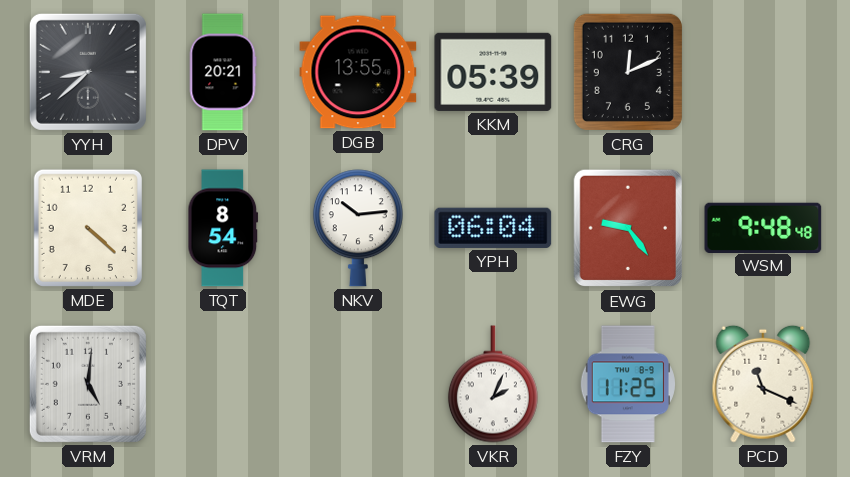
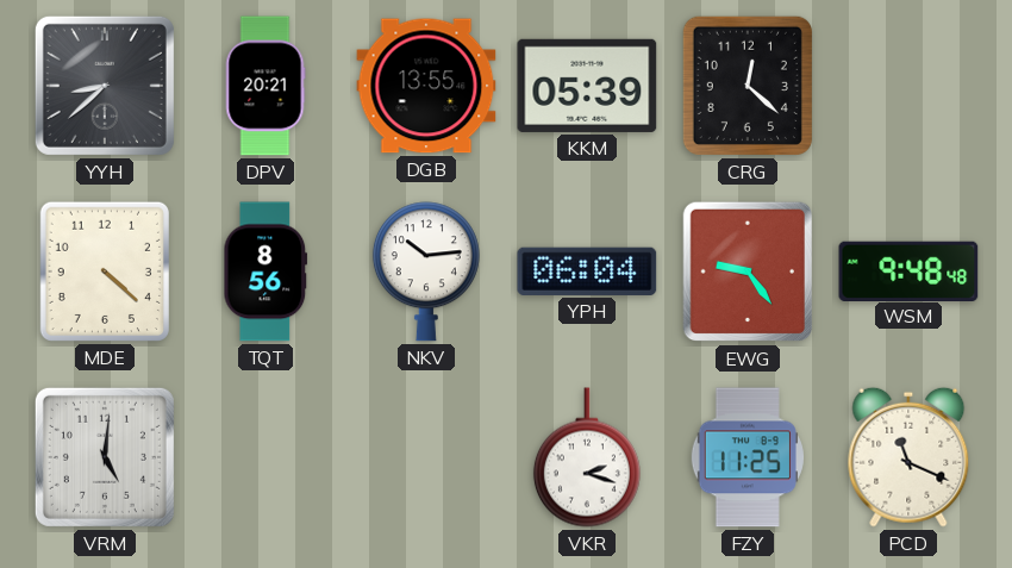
CRG: 12:11 -> 12:22
TQT: 8:54 -> 8:56
VKR: 2:04 -> 2:18
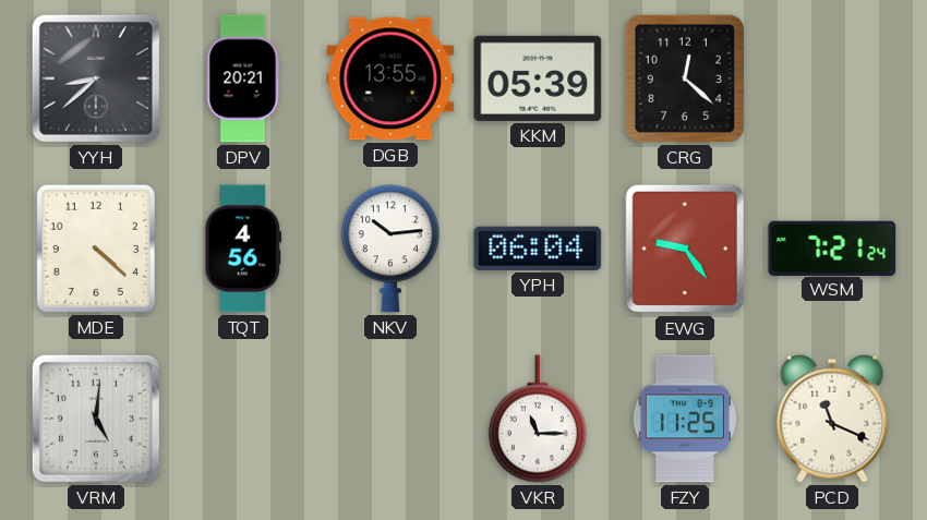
TQT: 8:56 -> 4:56
WSM: 9:48 -> 7:21
VKR: 2:18 -> 11:15
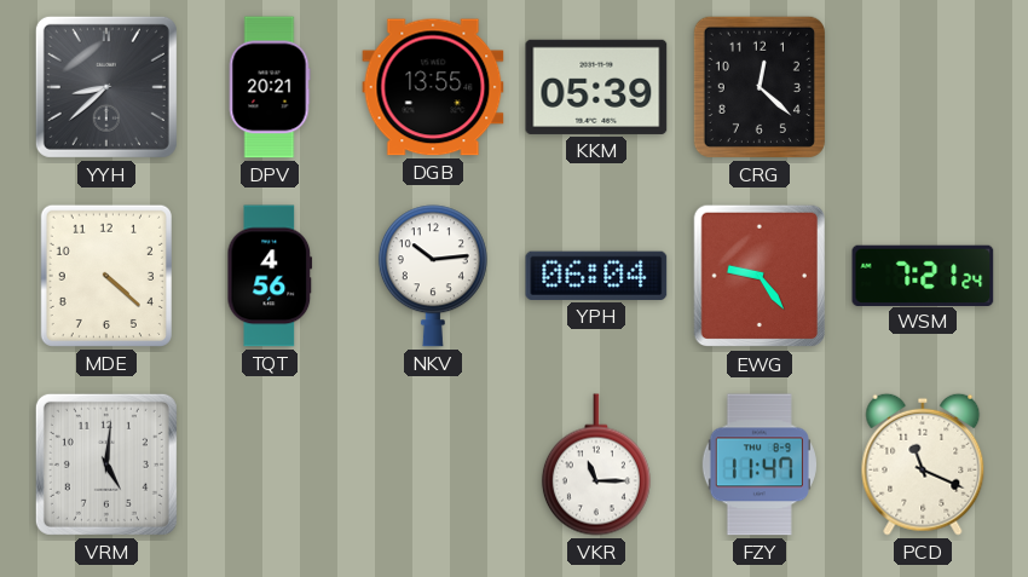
FZY: 11:25 -> 11:47
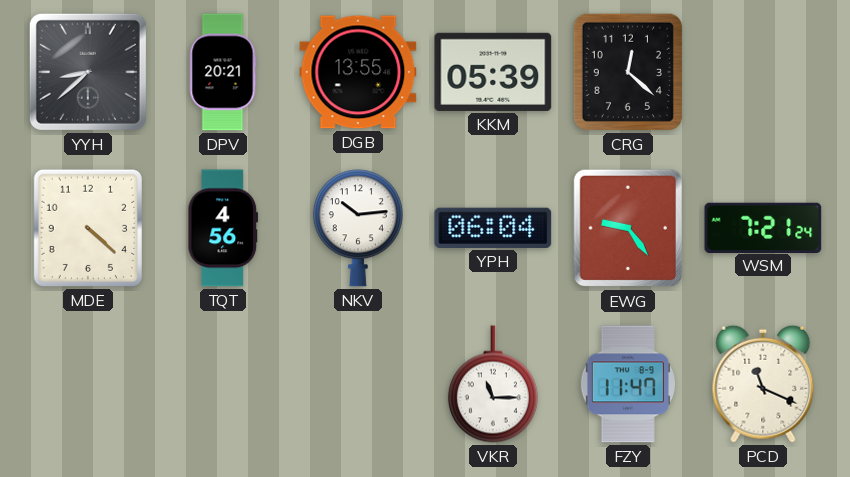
VRM: 5:01 -> none
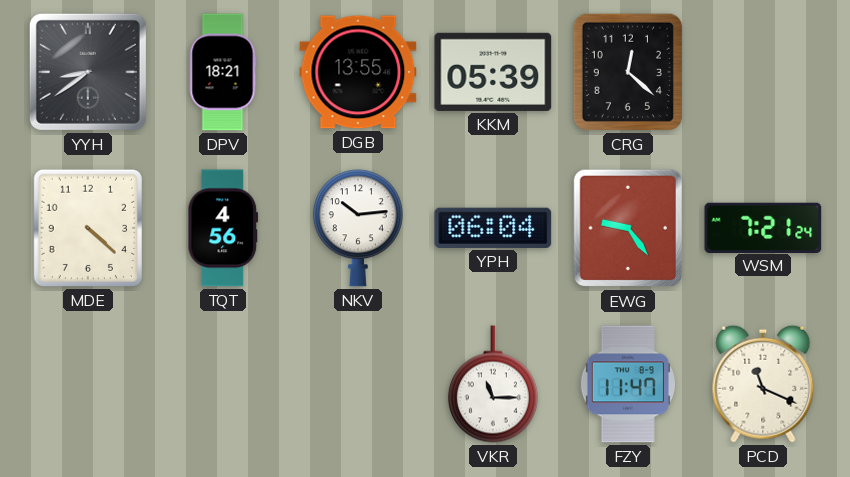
YYH: 8:38 -> 8:39
DPV: 20:21 -> 18:21
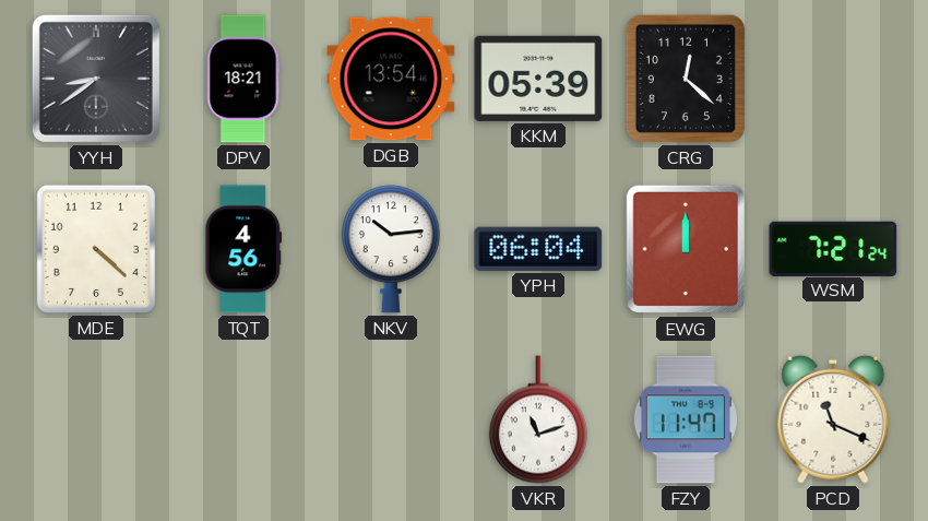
DGB: 13:55 -> 13:54
EWG: 9:24 -> 12:00
VKR: 11:15 -> 11:12
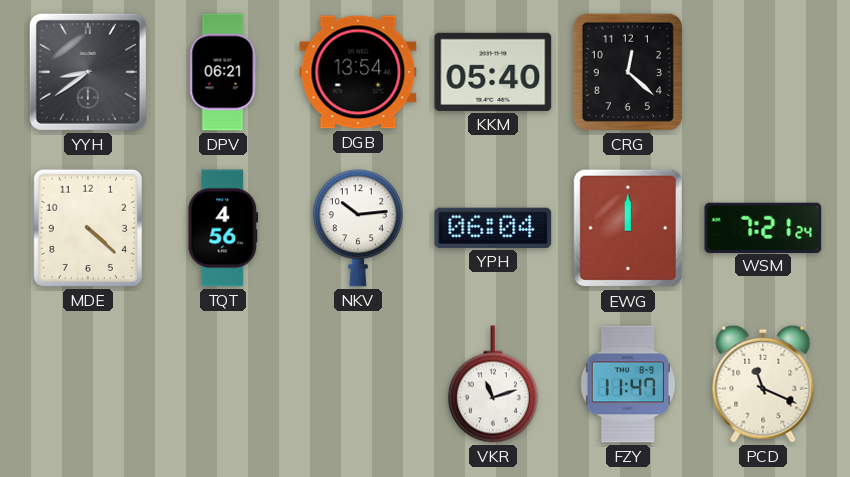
DPV: 18:21 -> 06:21
KKM: 05:39 -> 05:40
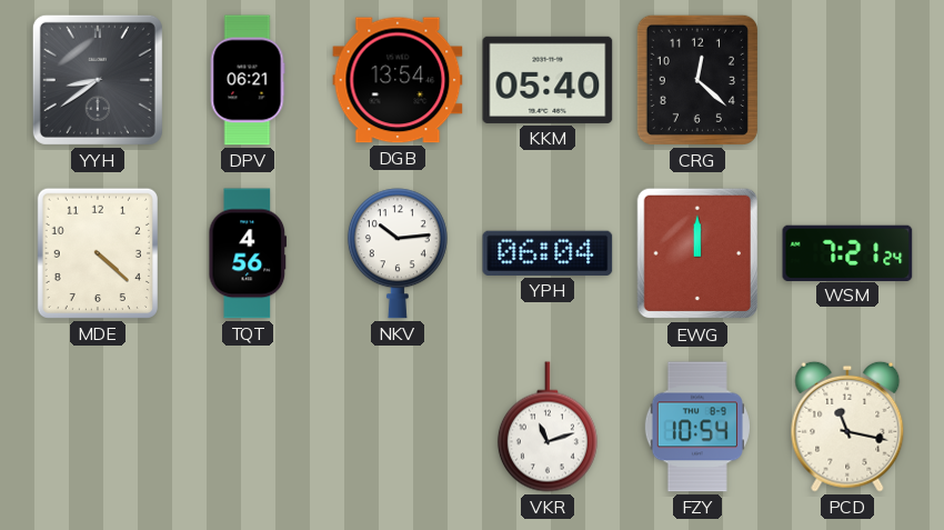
FZY: 11:47 -> 10:54
PCD: 11:19 -> 11:17
